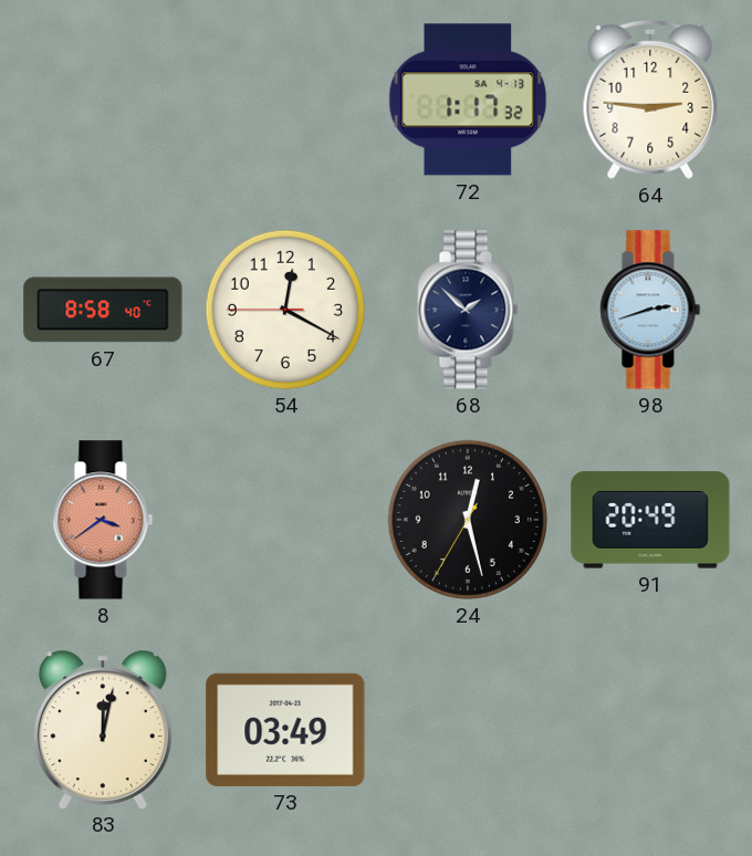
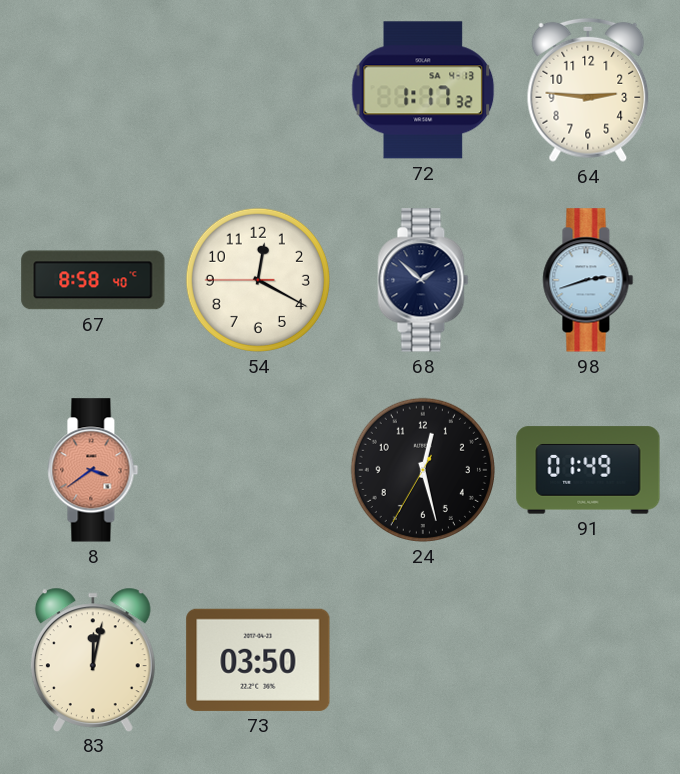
91: 20:49 -> 01:49
73: 03:49 -> 03:50
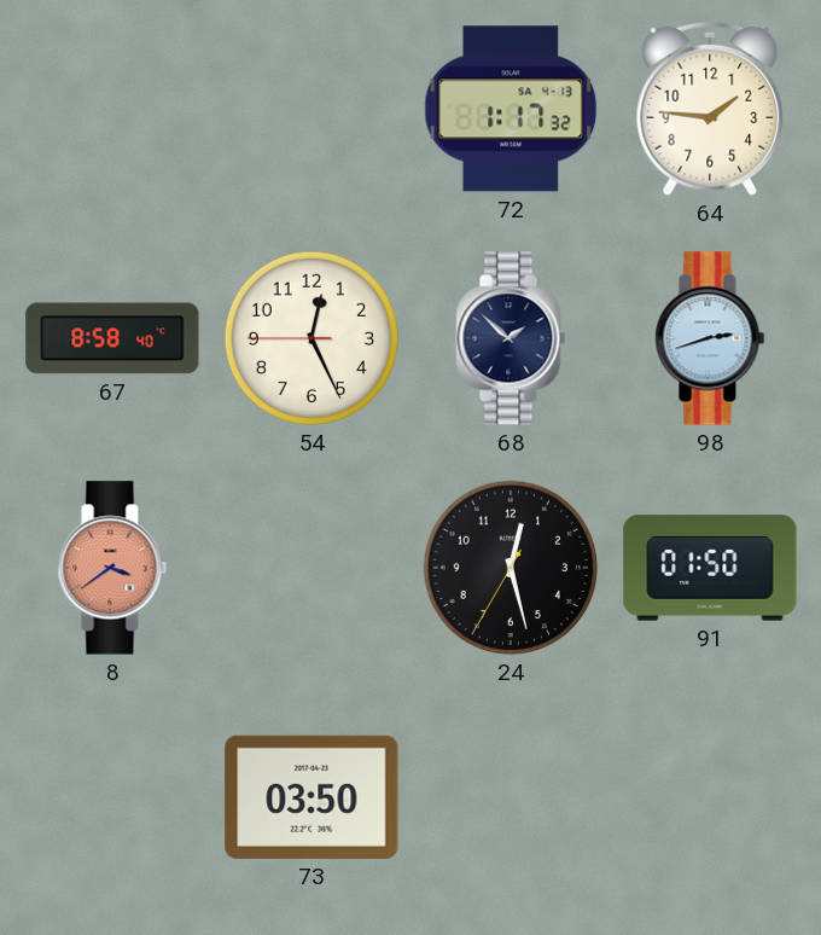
64: 2:46 -> 1:46
54: 12:19 -> 12:25
91: 01:49 -> 01:50
83: 12:02 -> none
